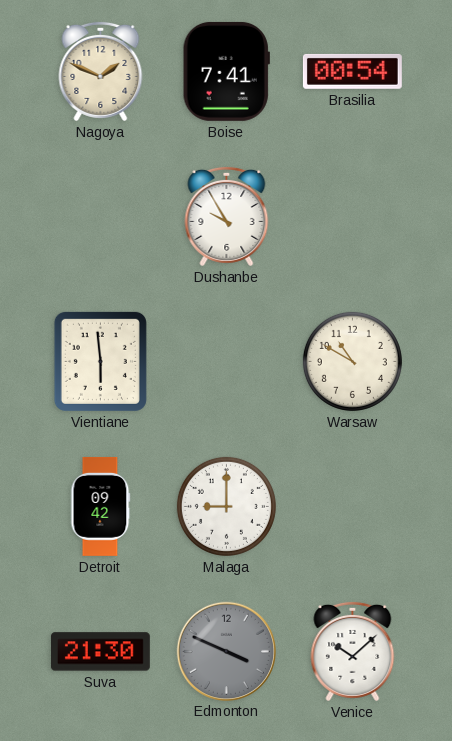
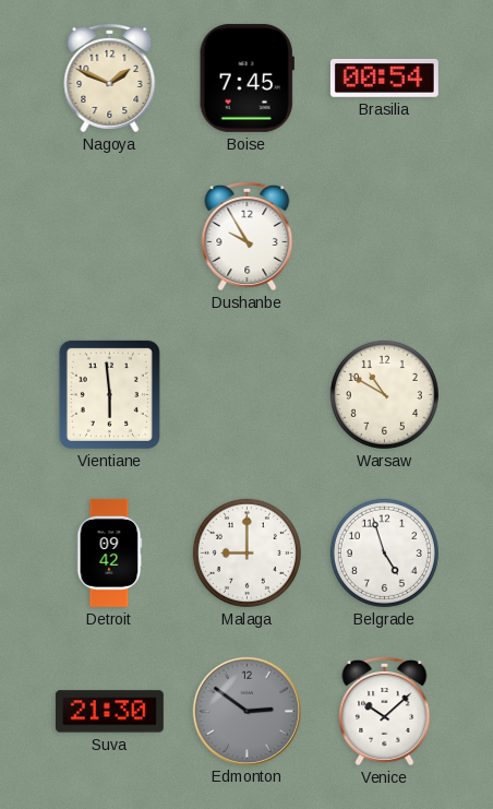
Boise: 7:41 -> 7:45
Belgrade: none -> 4:57
Edmonton: 3:49 -> 2:51
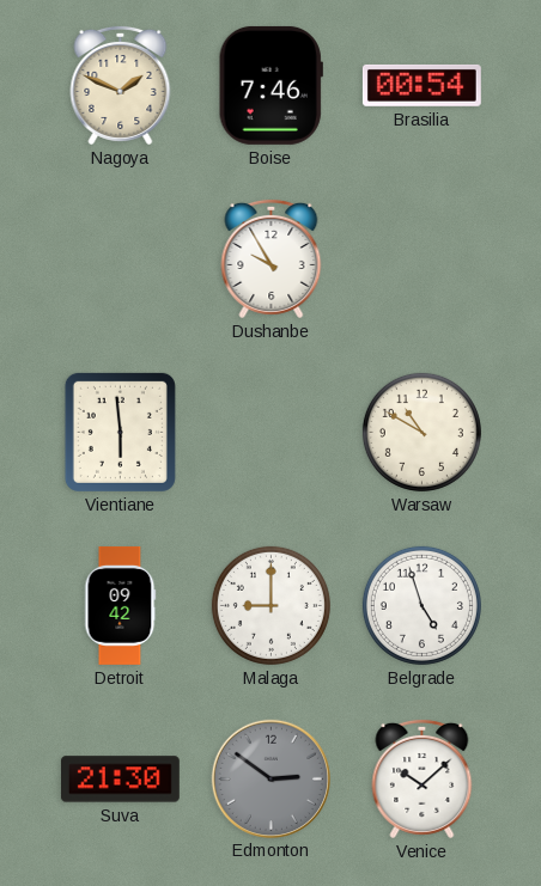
Boise: 7:45 -> 7:46
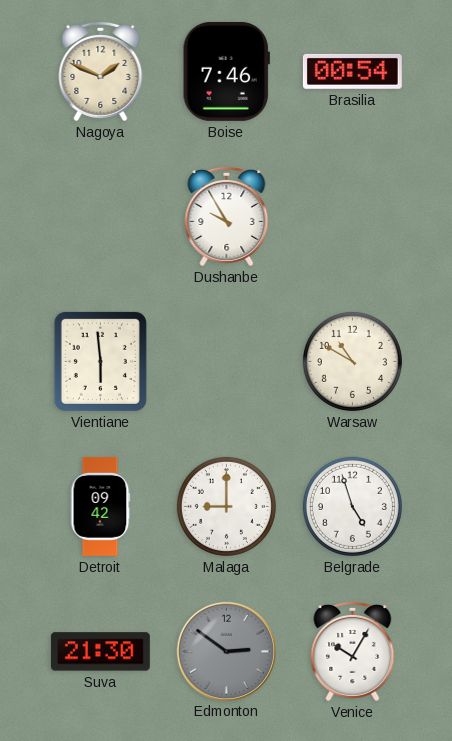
Venice: 10:08 -> 10:05
